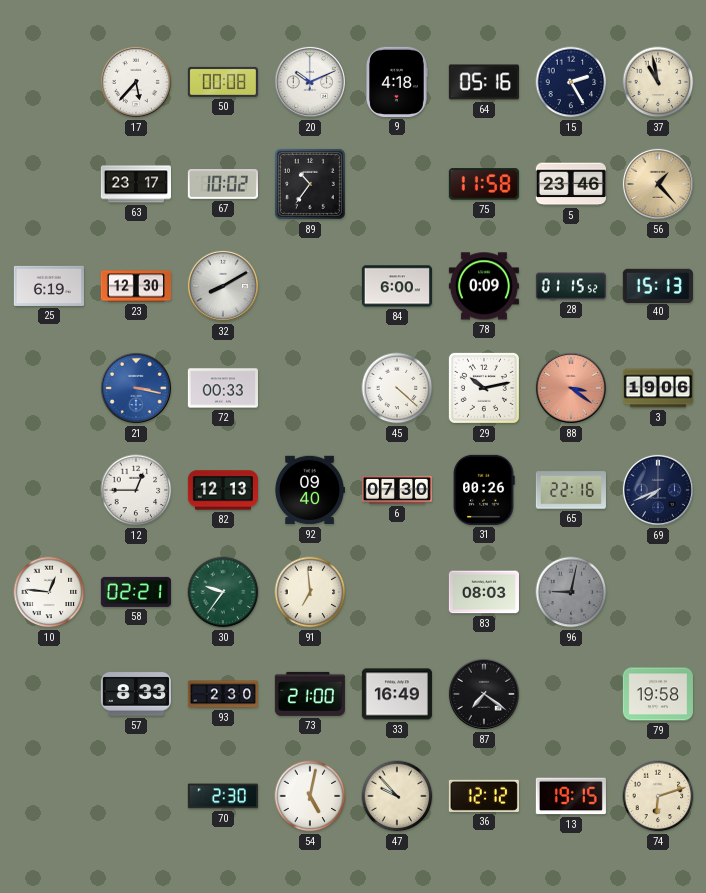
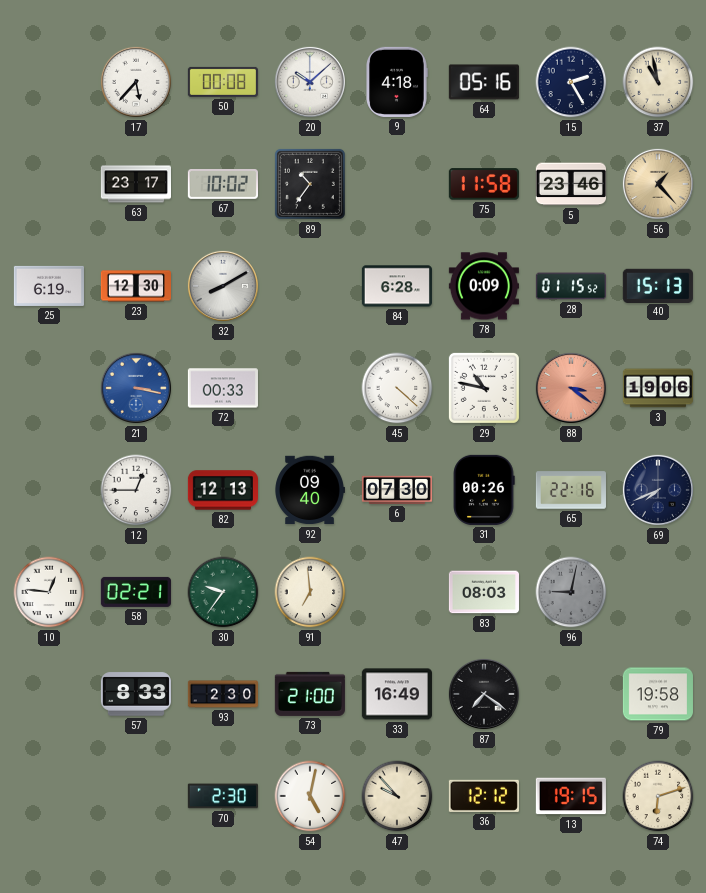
20: 10:11 -> 10:08
84: 6:00 -> 6:28
29: 10:13 -> 10:47
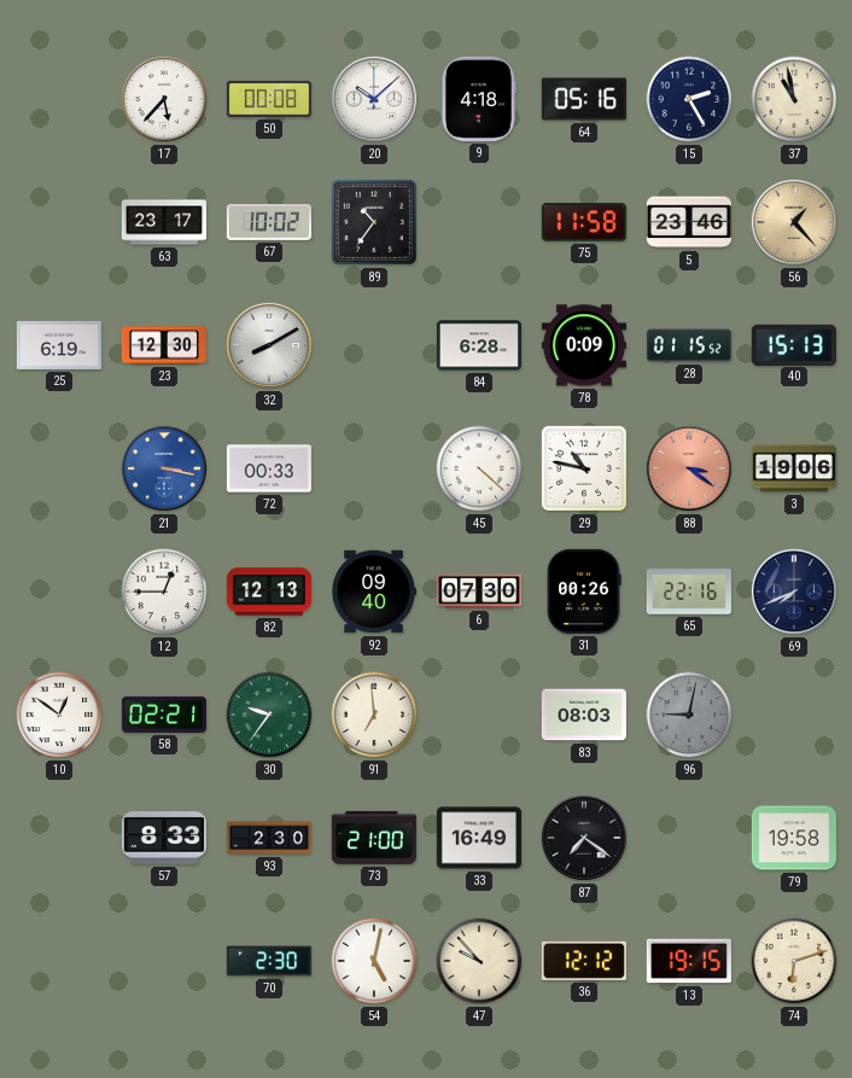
10: 12:46 -> 12:51
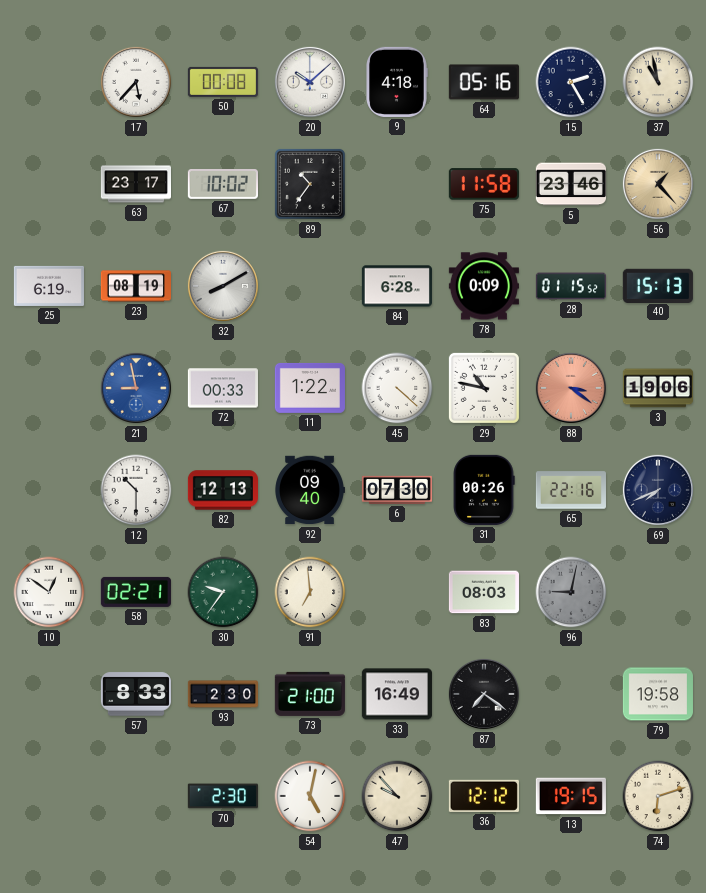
23: 12:30 -> 08:19
21: 3:17 -> 8:58
11: none -> 1:22
12: 12:45 -> 10:30
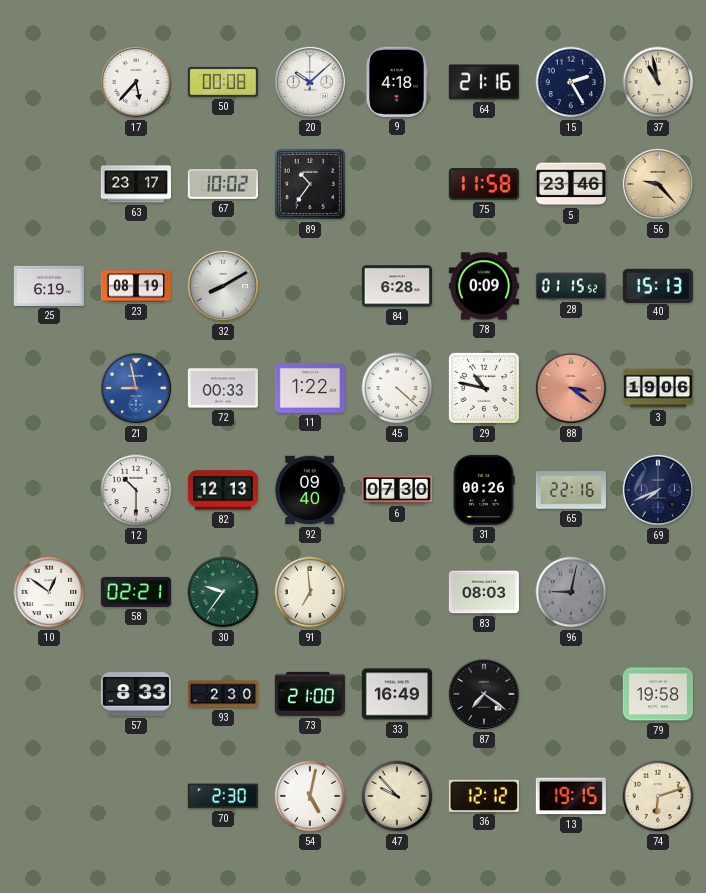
64: 05:16 -> 21:16
56: 1:23 -> 9:23
